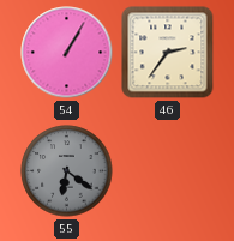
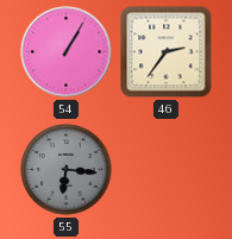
55: 6:21 -> 6:16
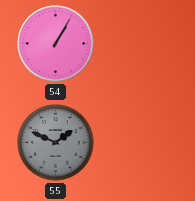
46: 2:36 -> none
55: 6:16 -> 1:49
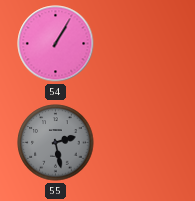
55: 1:49 -> 2:28
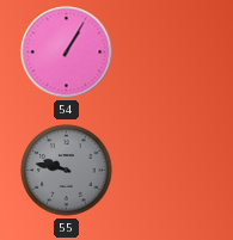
55: 2:28 -> 9:47
